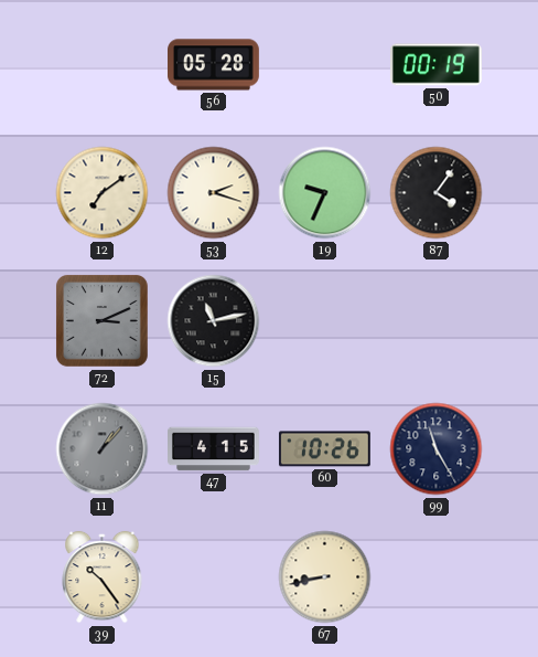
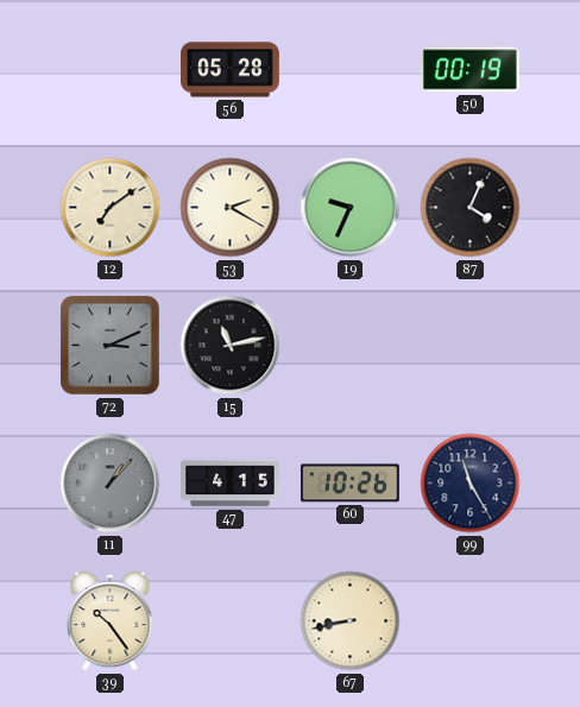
53: 2:18 -> 2:20
87: 4:06 -> 4:04
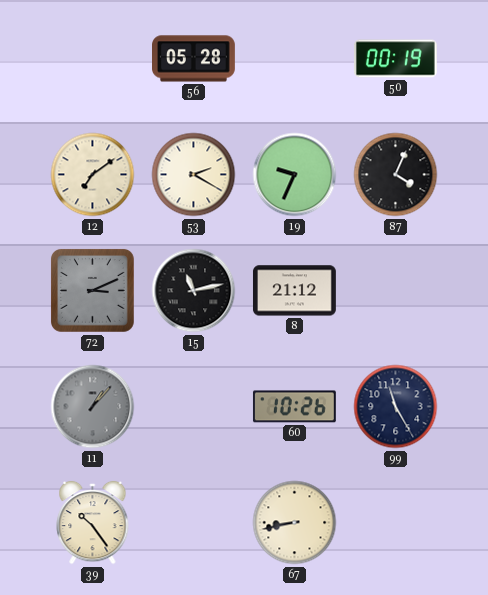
8: none -> 21:12
47: 4:15 -> none
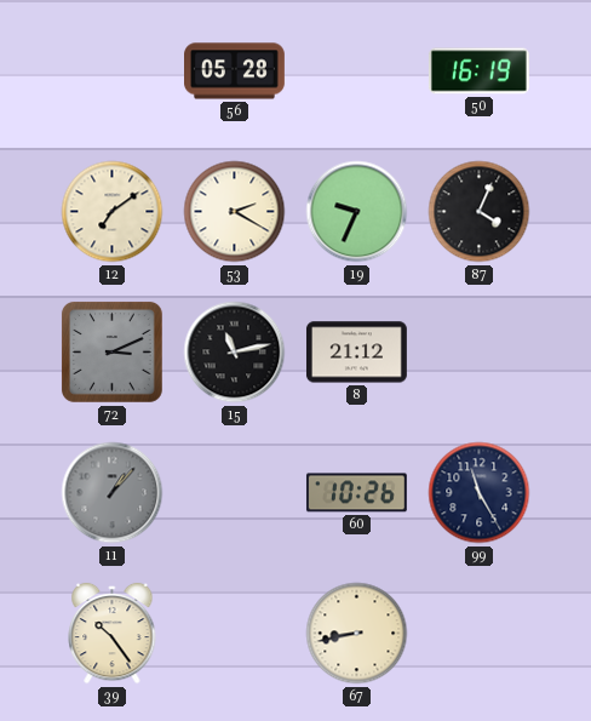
50: 00:19 -> 16:19
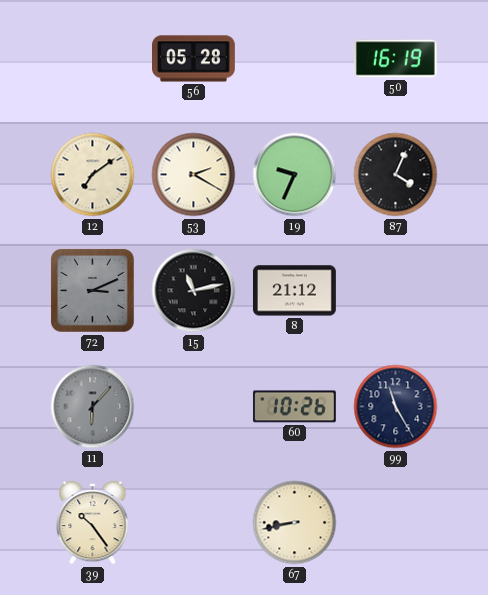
11: 1:07 -> 6:07
